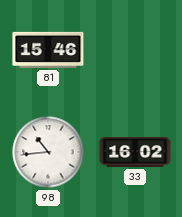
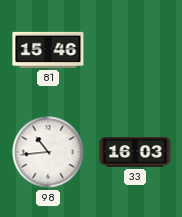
33: 16:02 -> 16:03
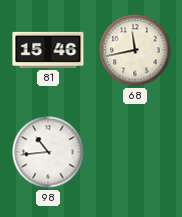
68: none -> 11:43
33: 16:03 -> none
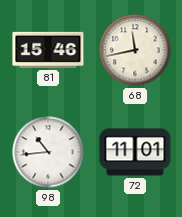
72: none -> 11:01
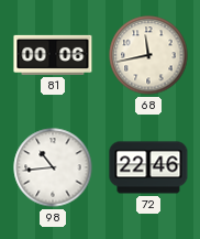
81: 15:46 -> 00:06
72: 11:01 -> 22:46
